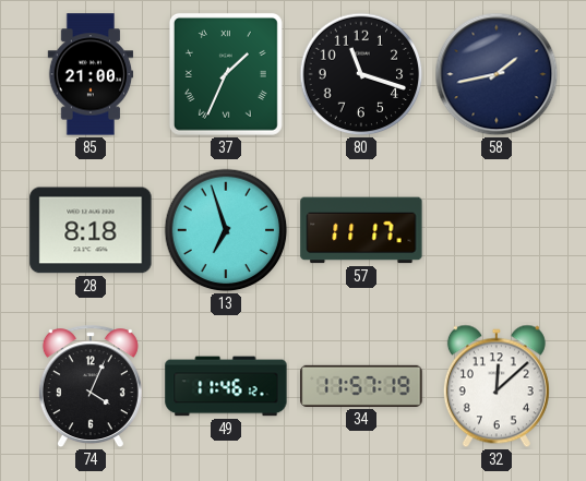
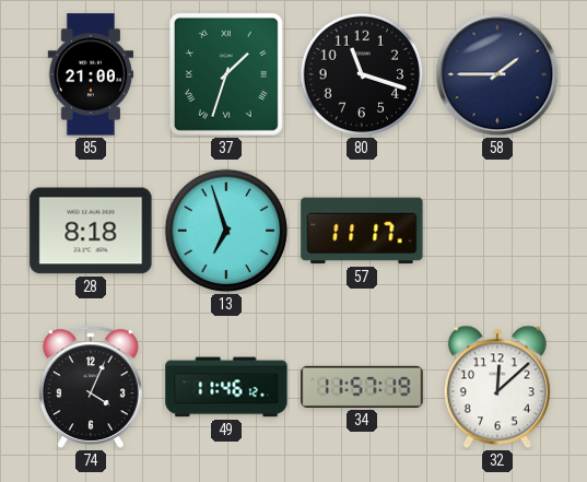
37: 1:34 -> 1:33
58: 1:43 -> 1:45
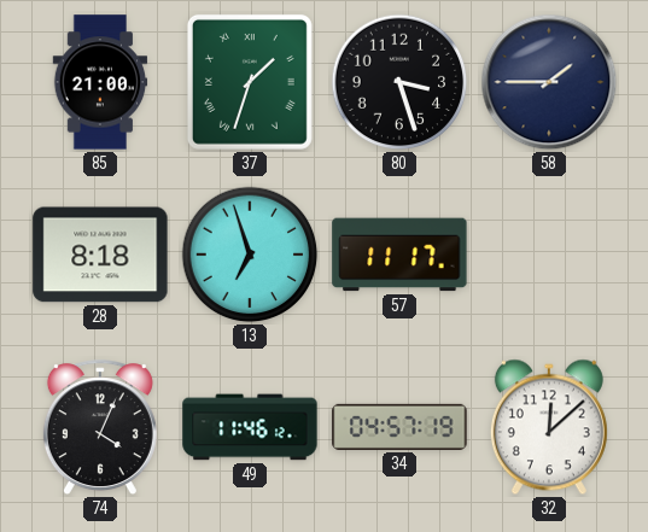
80: 11:18 -> 3:27
34: 11:57 -> 04:57
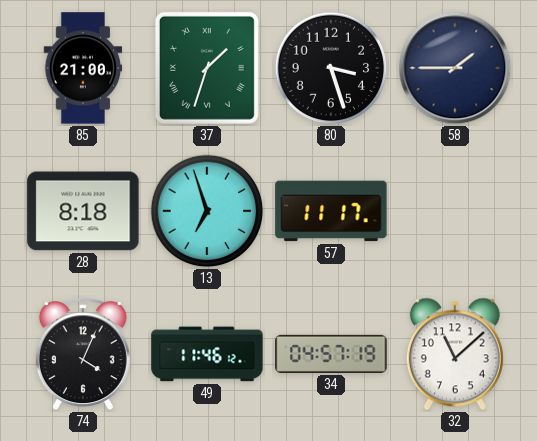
32: 12:08 -> 11:08
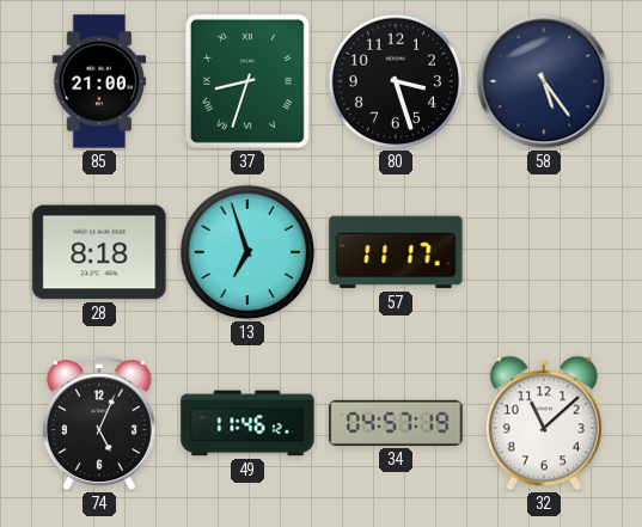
37: 1:33 -> 8:33
58: 1:45 -> 5:24
74: 4:04 -> 5:04
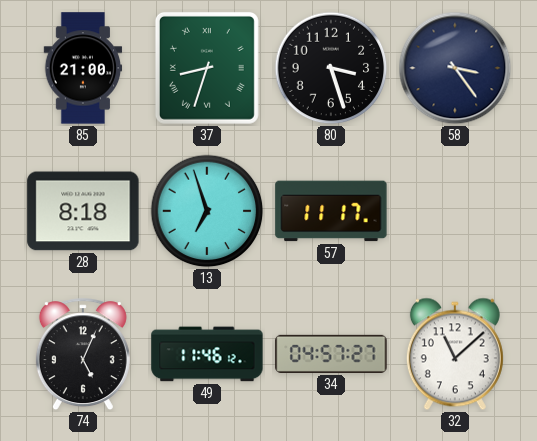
58: 5:24 -> 3:24
34: 04:57:19 -> 04:57:27
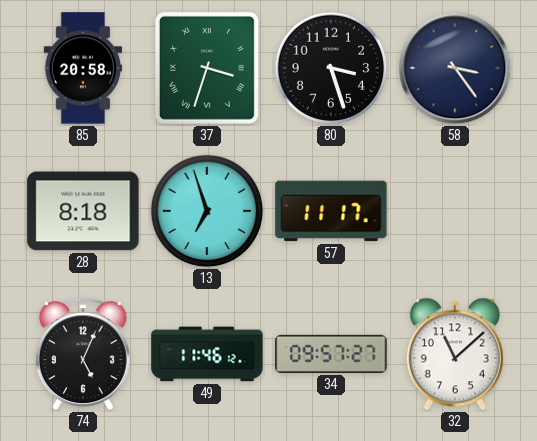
85: 21:00 -> 20:58
37: 8:33 -> 3:33
34: 04:57 -> 09:57
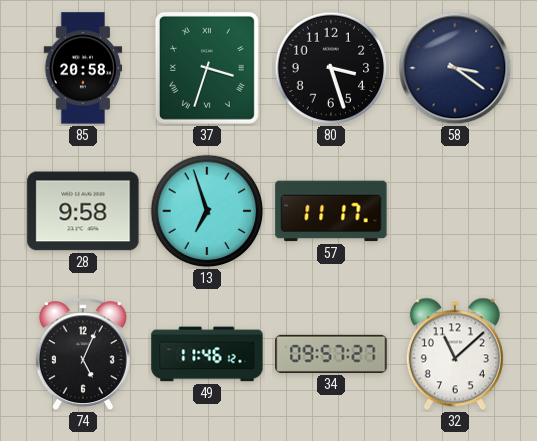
58: 3:24 -> 3:21
28: 8:18 -> 9:58
